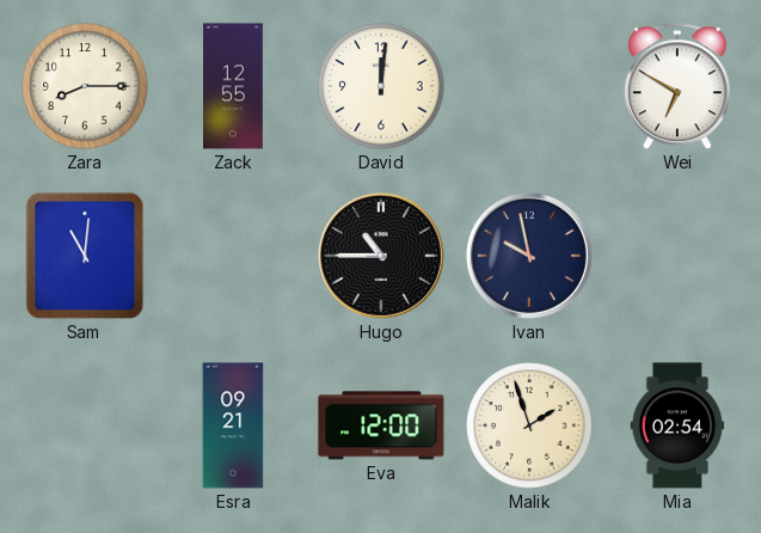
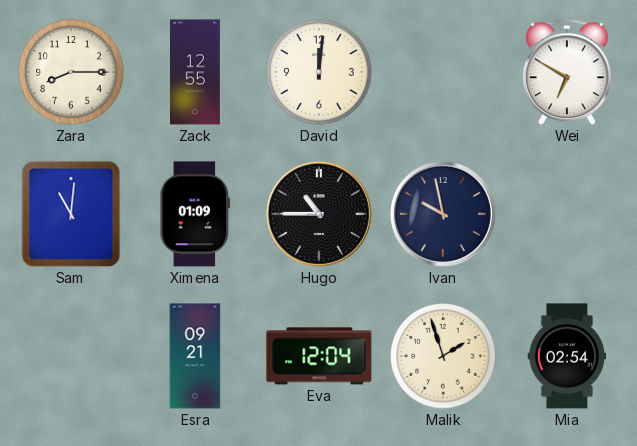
Ximena: none -> 01:09
Eva: 12:00 -> 12:04
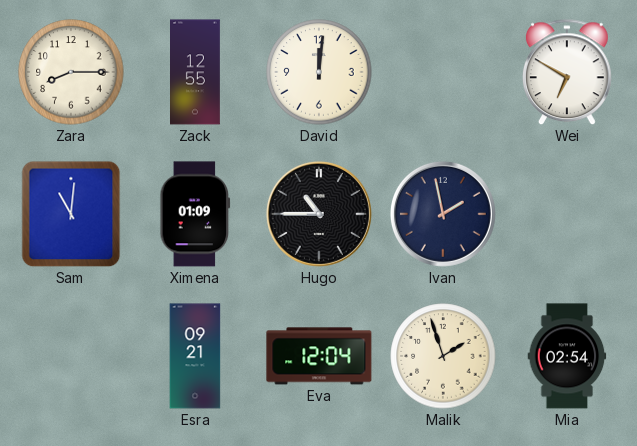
Ivan: 9:58 -> 1:58
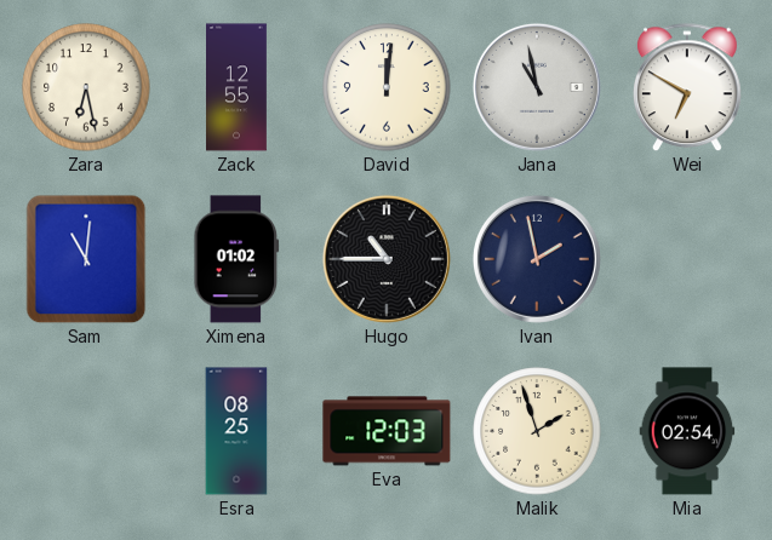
Zara: 8:15 -> 6:28
Jana: none -> 10:58
Ximena: 01:09 -> 01:02
Esra: 09:21 -> 08:25
Eva: 12:04 -> 12:03
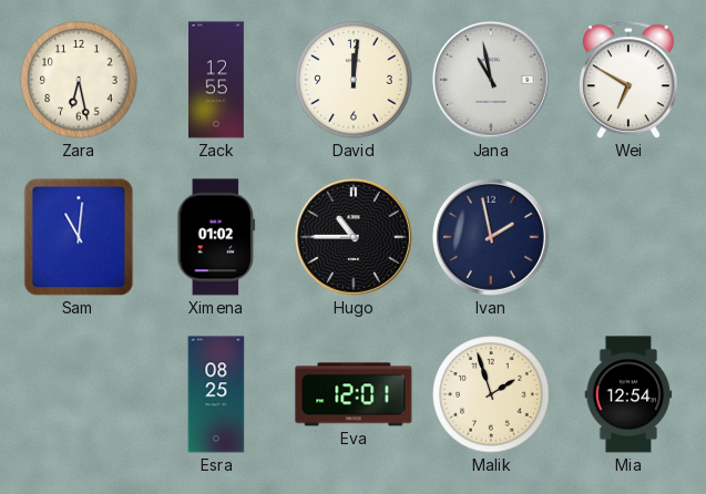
Eva: 12:03 -> 12:01
Mia: 02:54 -> 12:54
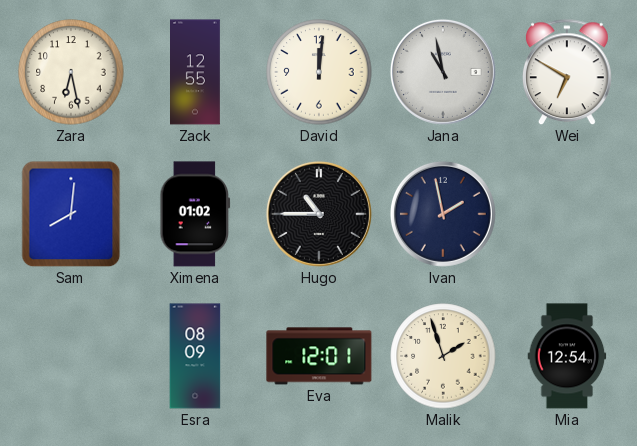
Sam: 11:01 -> 8:01
Esra: 08:25 -> 08:09
